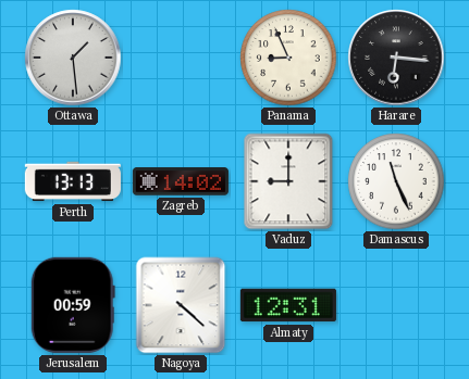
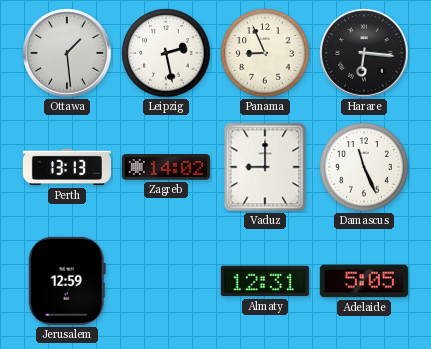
Leipzig: none -> 2:28
Jerusalem: 00:59 -> 12:59
Nagoya: 4:22 -> none
Adelaide: none -> 5:05
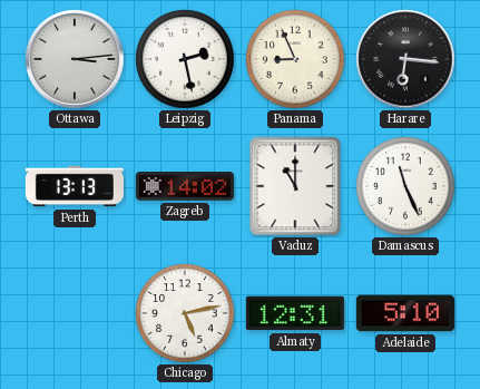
Ottawa: 1:29 -> 3:14
Vaduz: 9:00 -> 11:00
Jerusalem: 12:59 -> none
Chicago: none -> 5:13
Adelaide: 5:05 -> 5:10
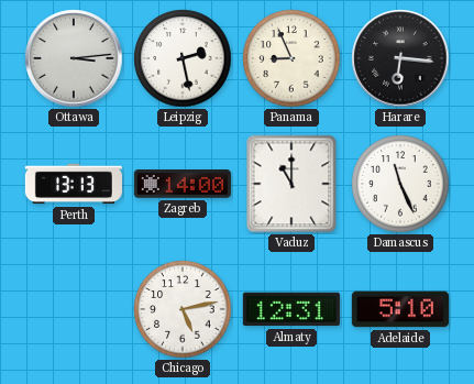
Zagreb: 14:02 -> 14:00
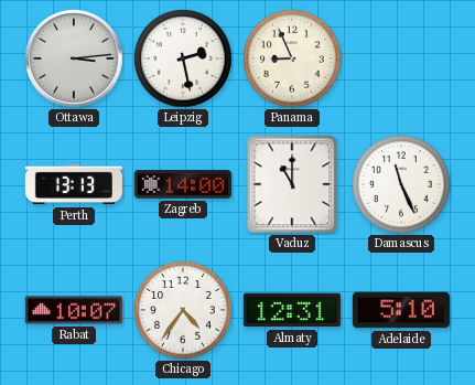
Harare: 6:16 -> none
Rabat: none -> 10:07
Chicago: 5:13 -> 4:36
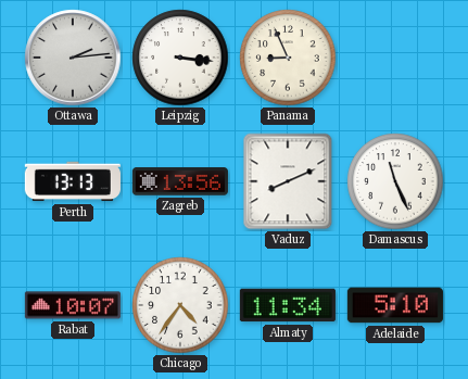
Ottawa: 3:14 -> 2:14
Leipzig: 2:28 -> 3:16
Zagreb: 14:00 -> 13:56
Vaduz: 11:00 -> 8:11
Almaty: 12:31 -> 11:34
